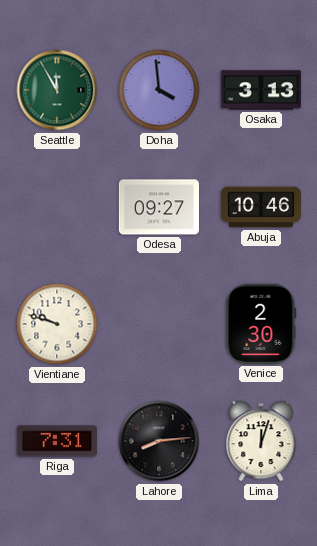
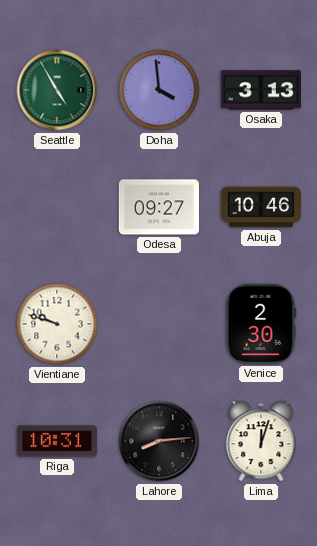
Seattle: 11:55 -> 4:55
Riga: 7:31 -> 10:31
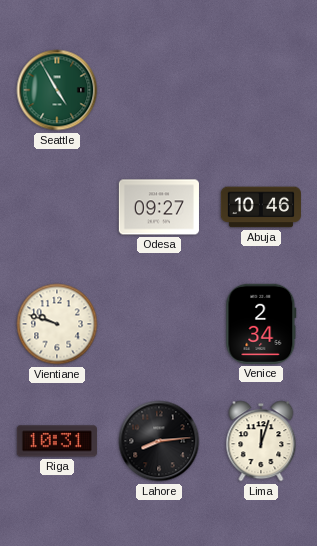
Doha: 3:59 -> none
Osaka: 3:13 -> none
Venice: 2:30 -> 2:34
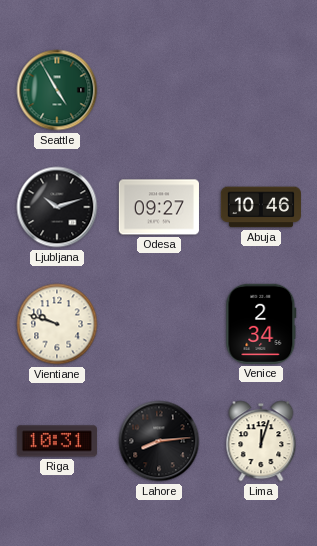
Ljubljana: none -> 10:12
